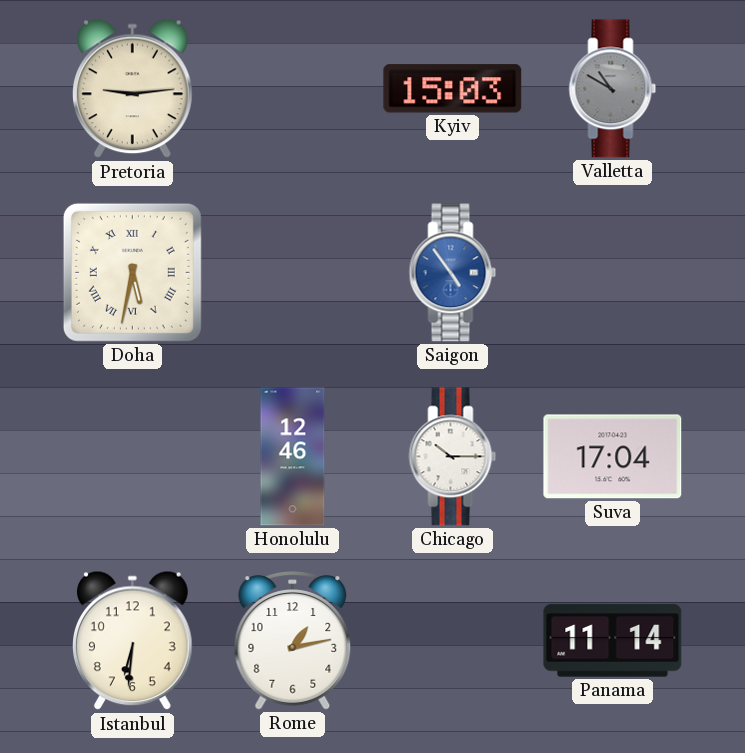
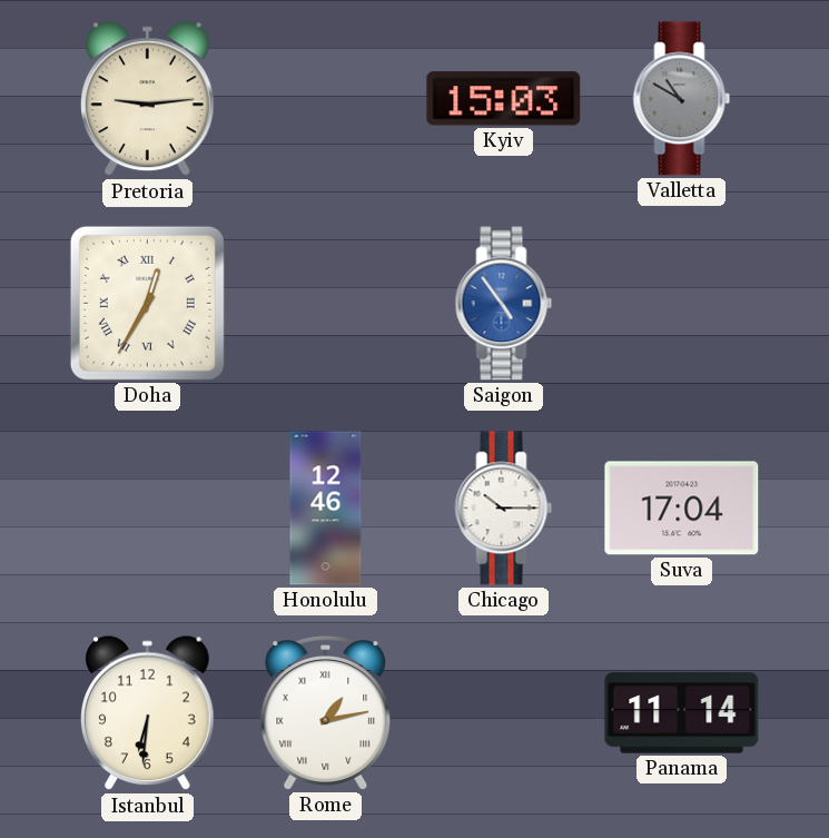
Doha: 5:32 -> 12:35
Rome numerals: Arabic -> Roman
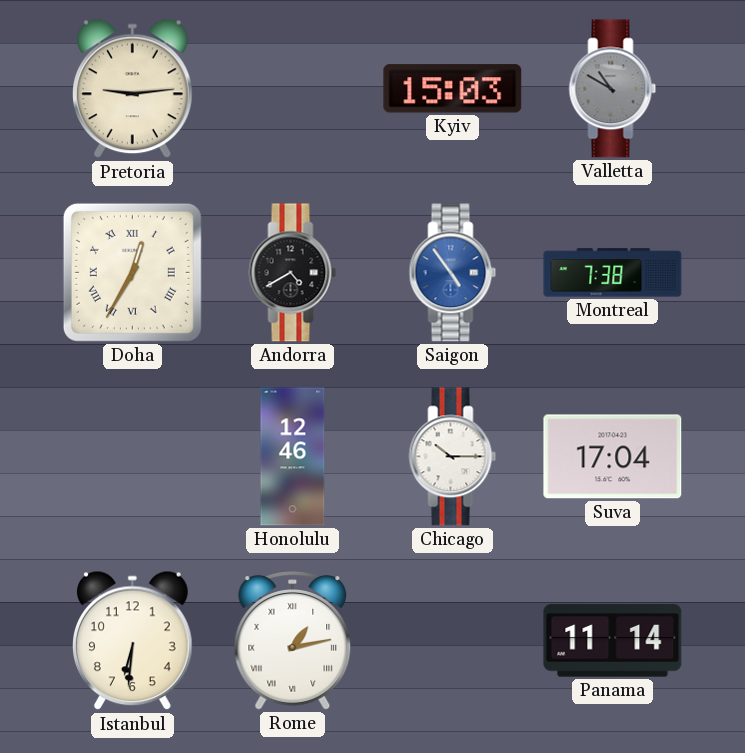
Andorra: none -> 4:40
Montreal: none -> 7:38
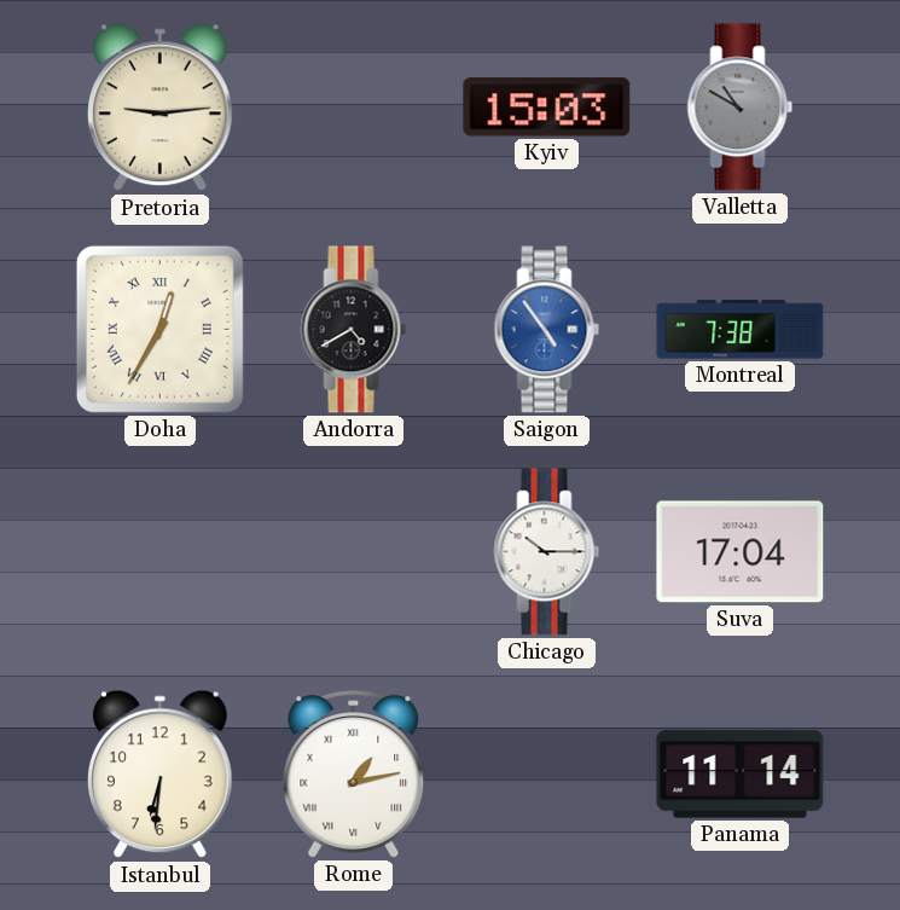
Honolulu: 12:46 -> none
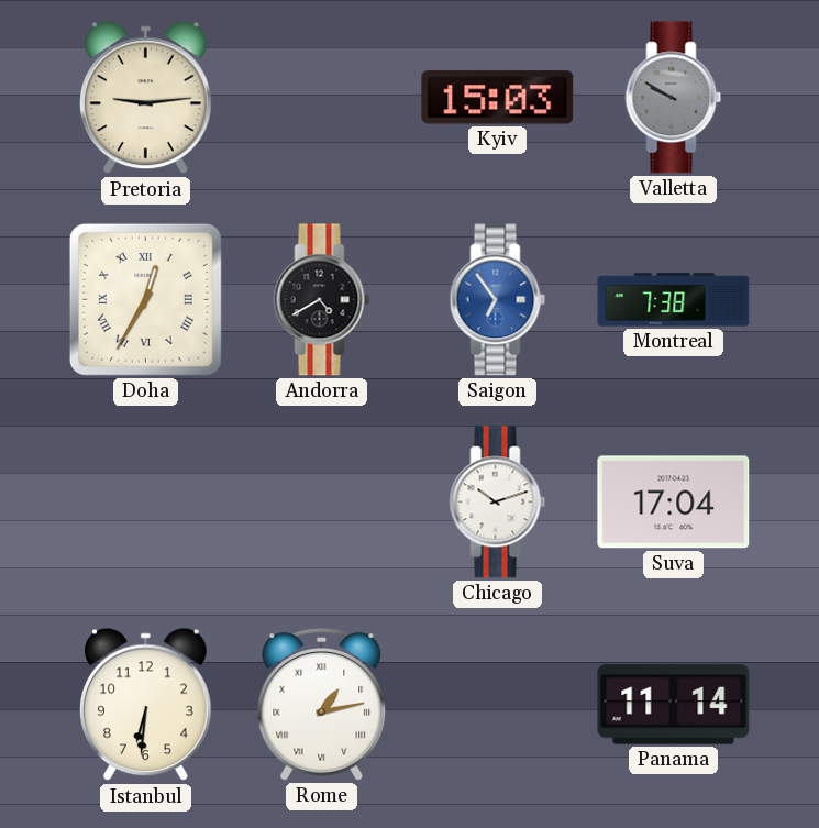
Valletta: 10:50 -> 9:50
Saigon: 4:54 -> 6:54
Chicago: 10:15 -> 10:12
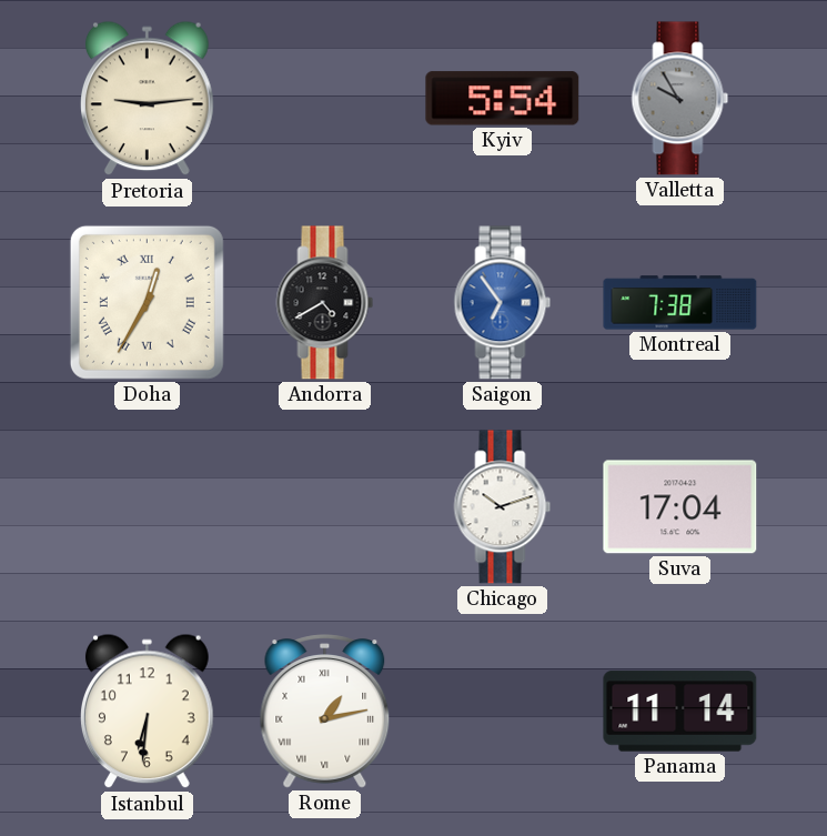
Kyiv: 15:03 -> 5:54
Valletta: 9:50 -> 9:55
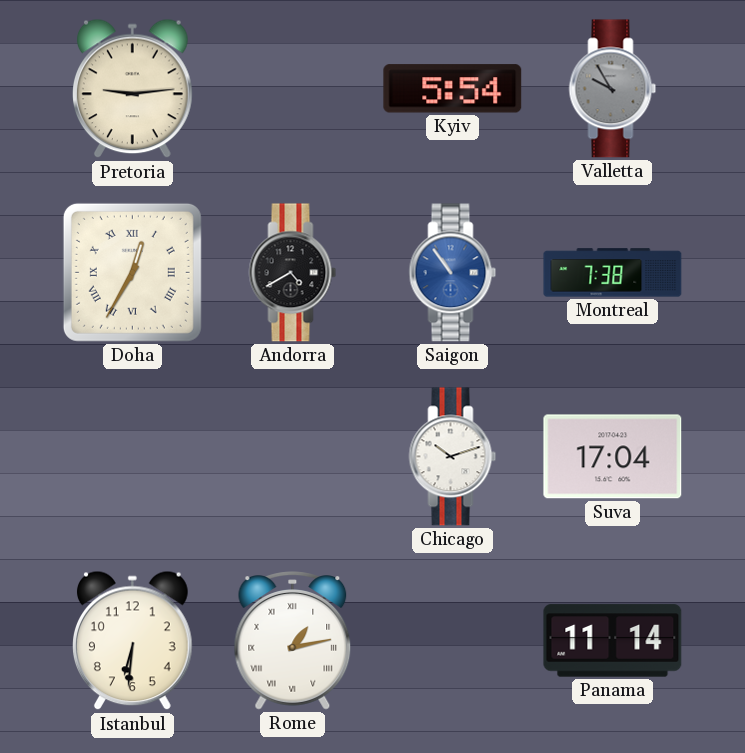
Saigon: 6:54 -> 10:54
